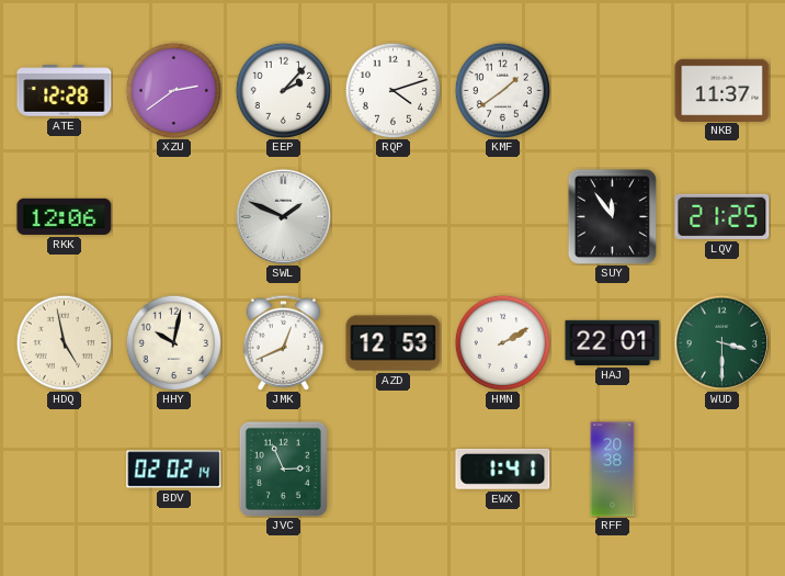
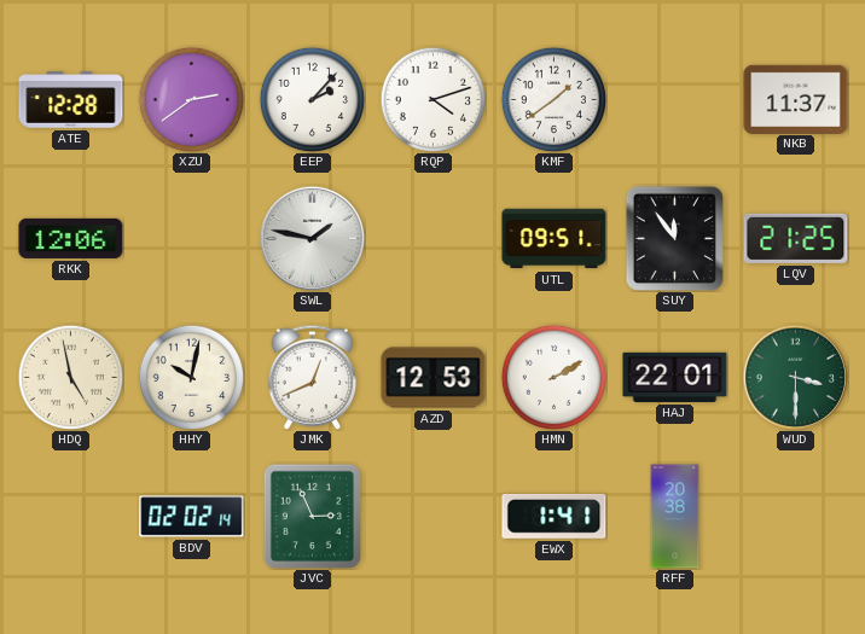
SWL: 1:49 -> 1:47
UTL: none -> 09:51
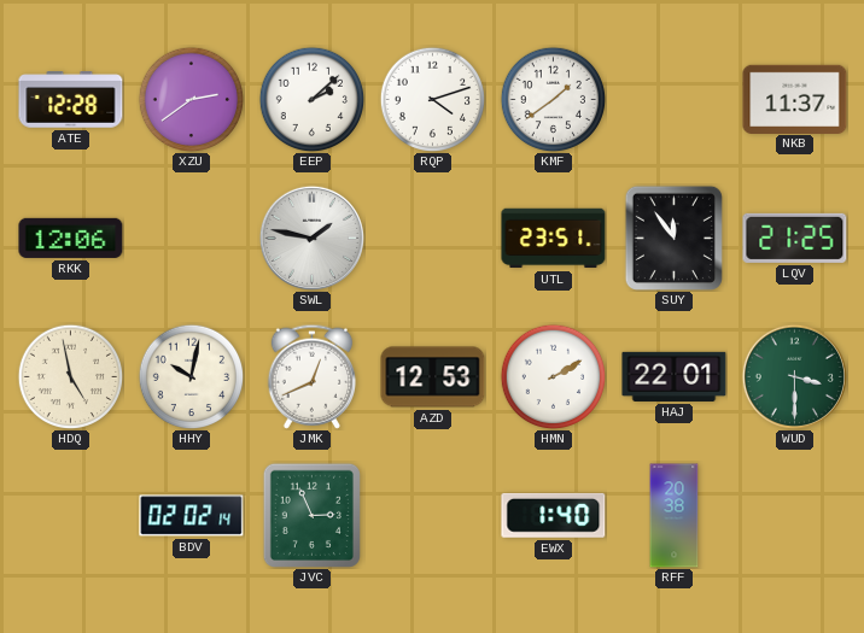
EEP: 2:07 -> 2:08
UTL: 09:51 -> 23:51
EWX: 1:41 -> 1:40
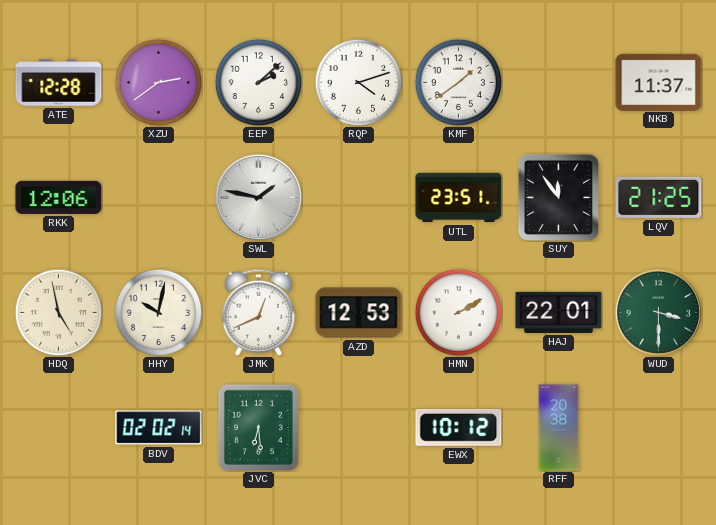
JVC: 2:56 -> 6:29
EWX: 1:40 -> 10:12
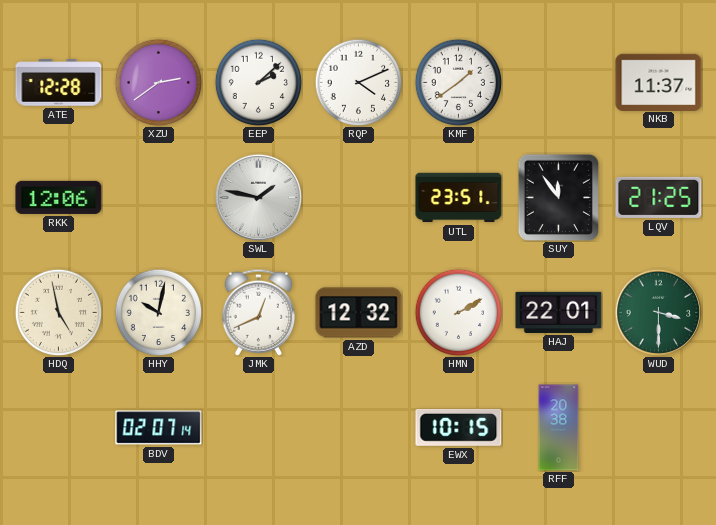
RQP: 4:12 -> 4:11
AZD: 12:53 -> 12:32
BDV: 02:02 -> 02:07
JVC: 6:29 -> none
EWX: 10:12 -> 10:15
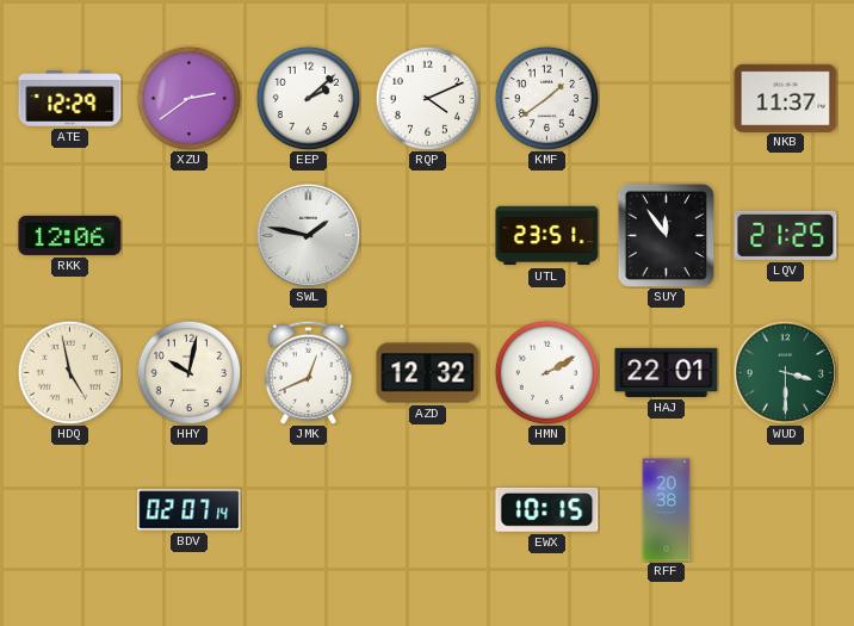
ATE: 12:28 -> 12:29
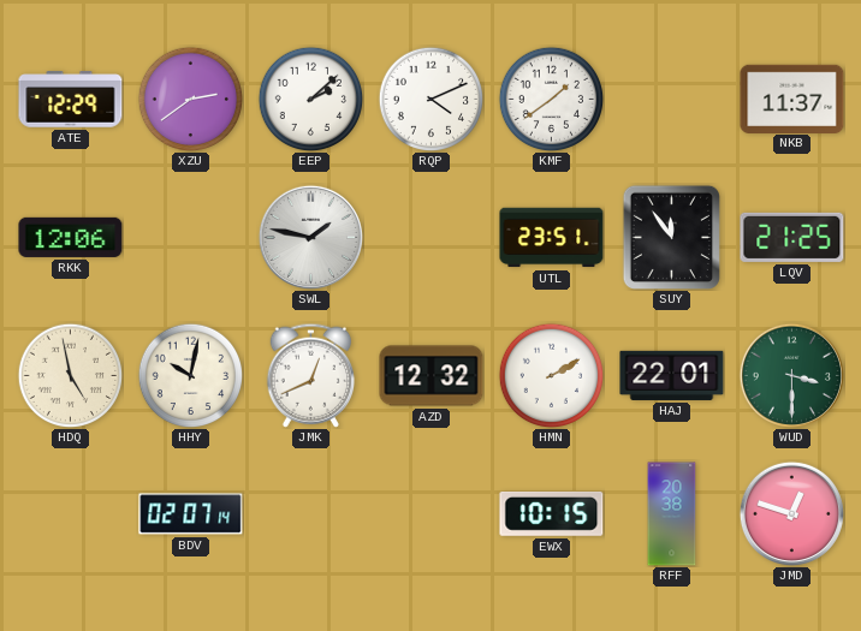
JMD: none -> 12:48
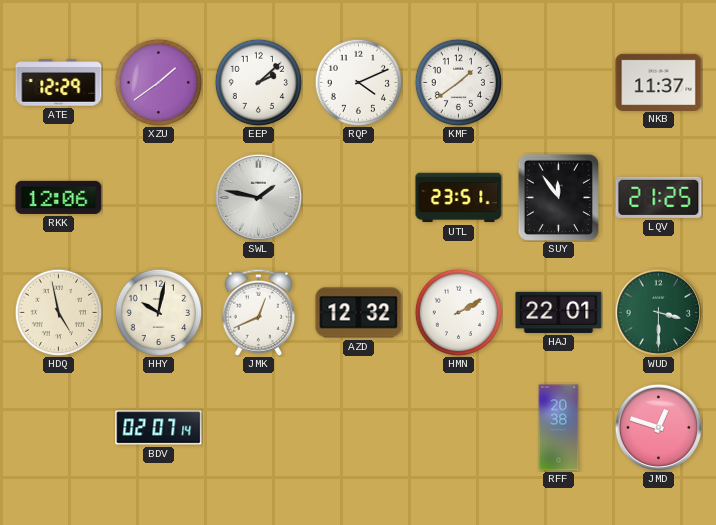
XZU: 2:39 -> 1:39
EWX: 10:15 -> none
